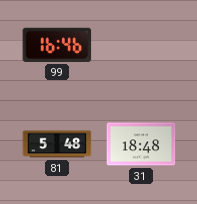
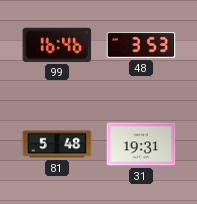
48: none -> 3:53
31: 18:48 -> 19:31
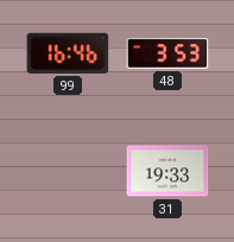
81: 5:48 -> none
31: 19:31 -> 19:33
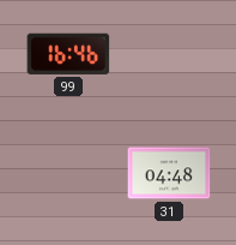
48: 3:53 -> none
31: 19:33 -> 04:48
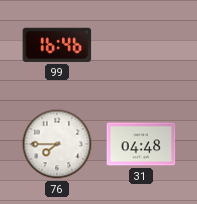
76: none -> 7:45
